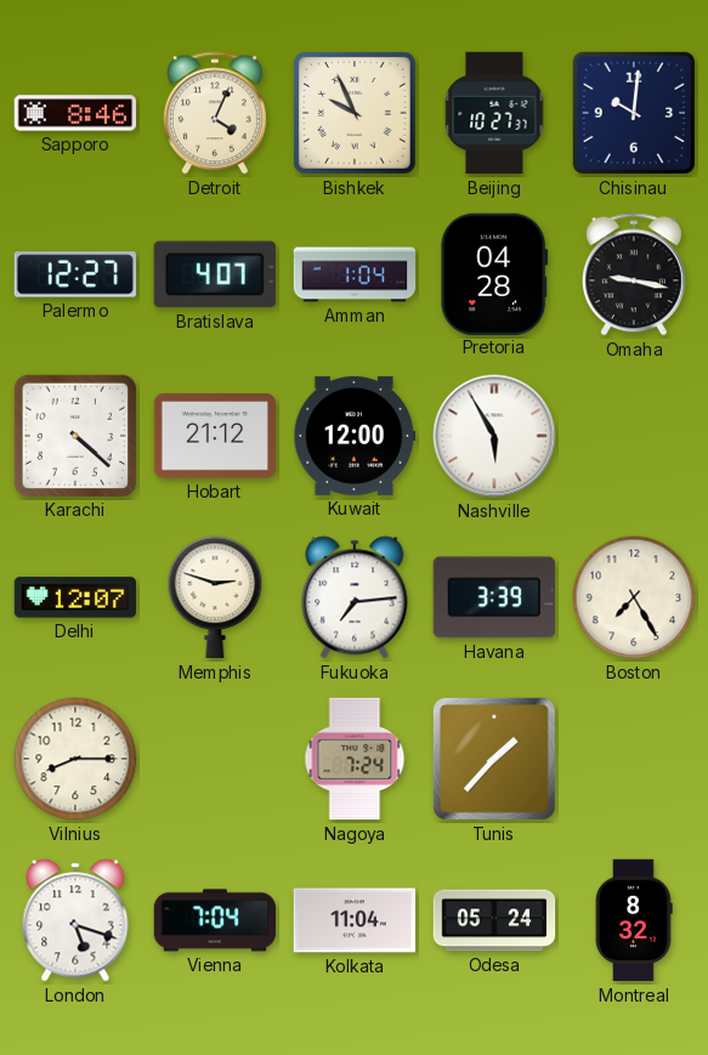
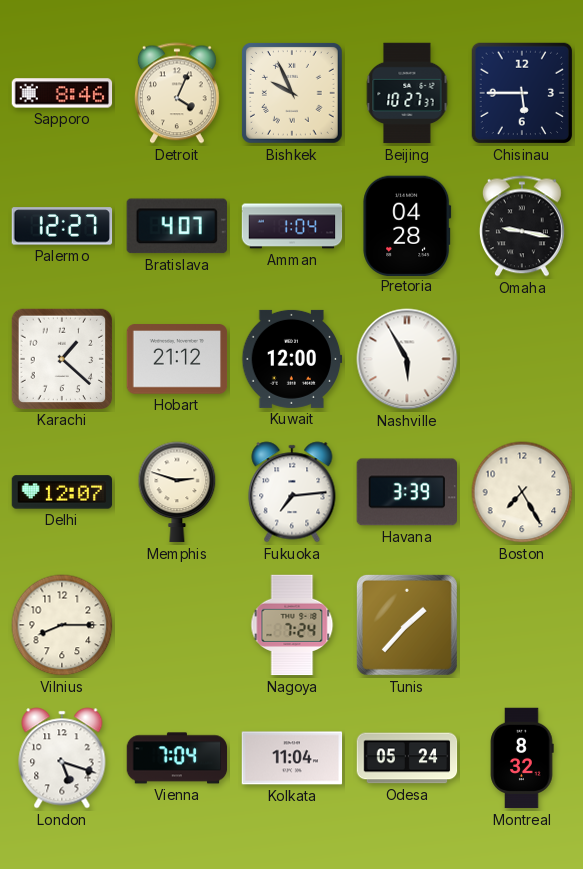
Chisinau: 10:01 -> 5:45
Karachi: 4:22 -> 1:22
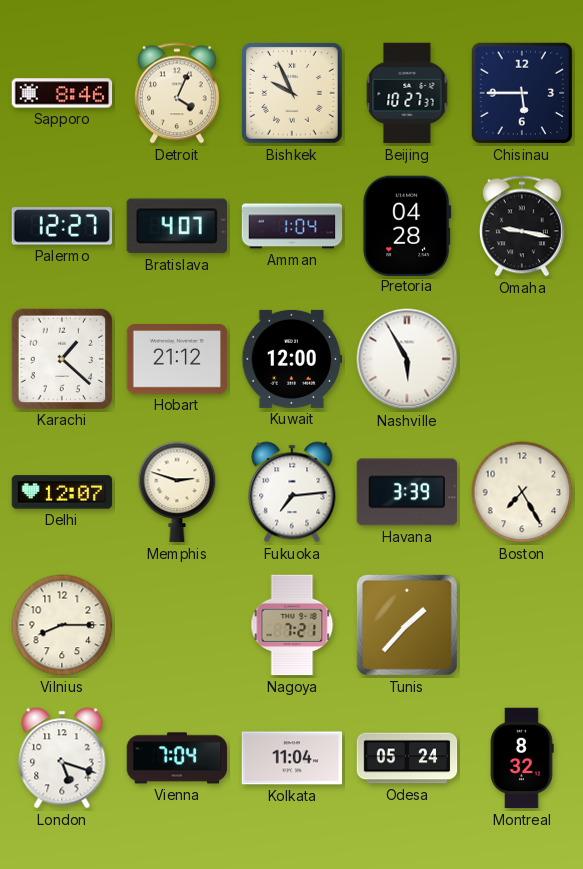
Nagoya: 7:24 -> 7:21
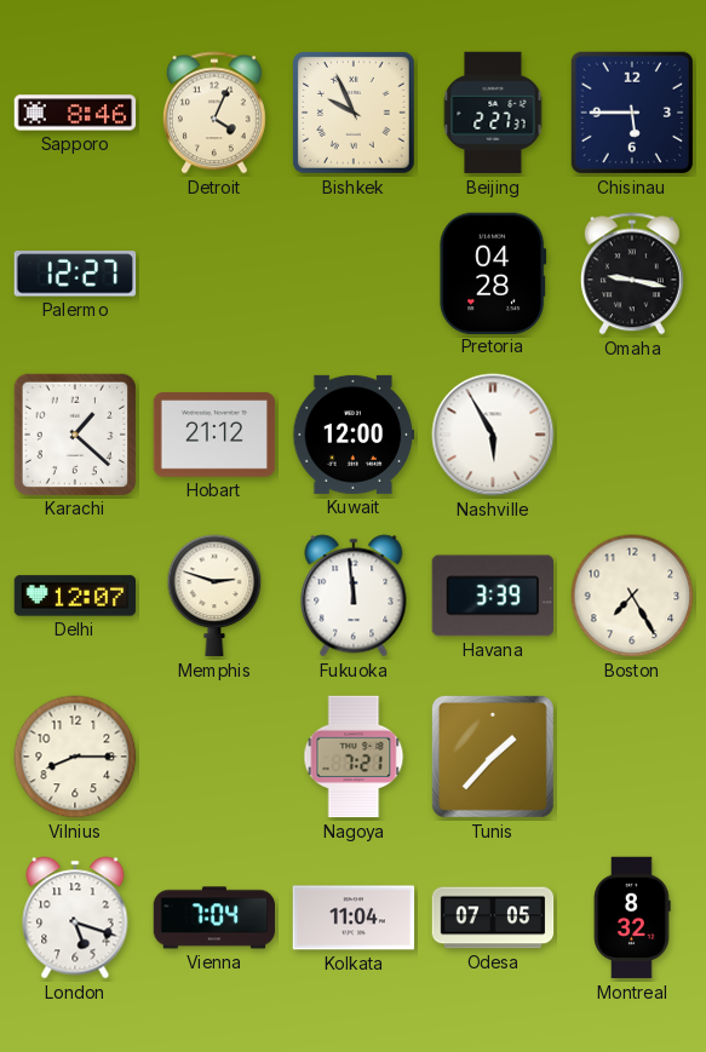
Beijing: 10:27 -> 2:27
Bratislava: 4:07 -> none
Amman: 1:04 -> none
Fukuoka: 7:14 -> 11:59
Odesa: 05:24 -> 07:05
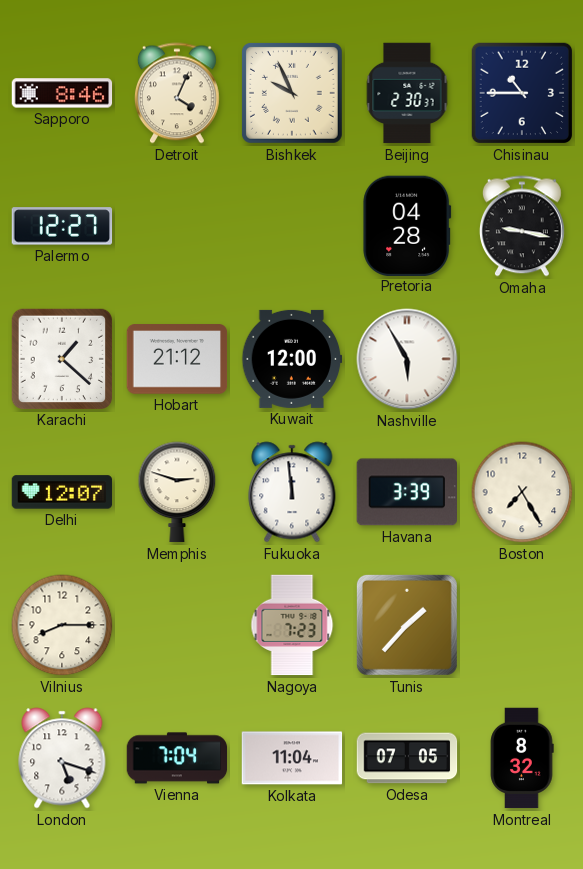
Beijing: 2:27 -> 2:30
Chisinau: 5:45 -> 10:45
Nagoya: 7:21 -> 7:23
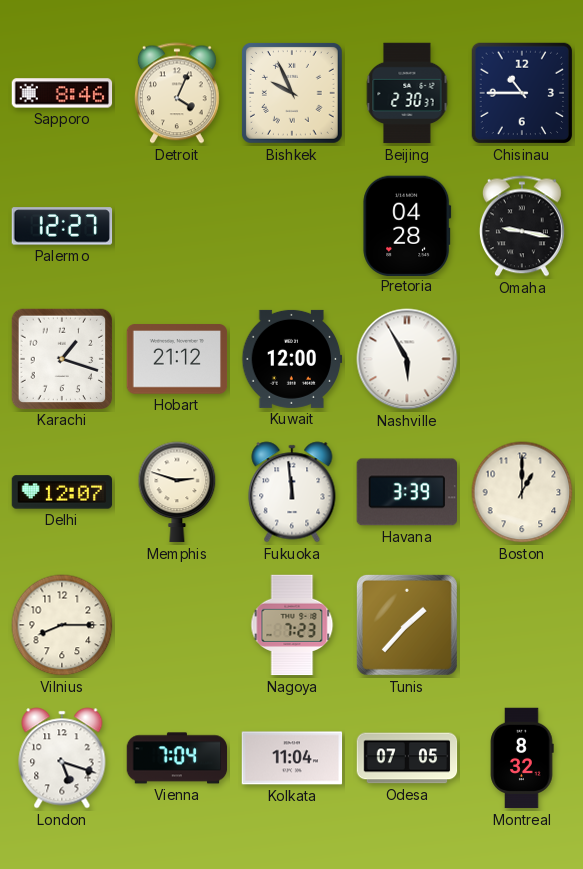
Karachi: 1:22 -> 1:18
Boston: 7:25 -> 1:00
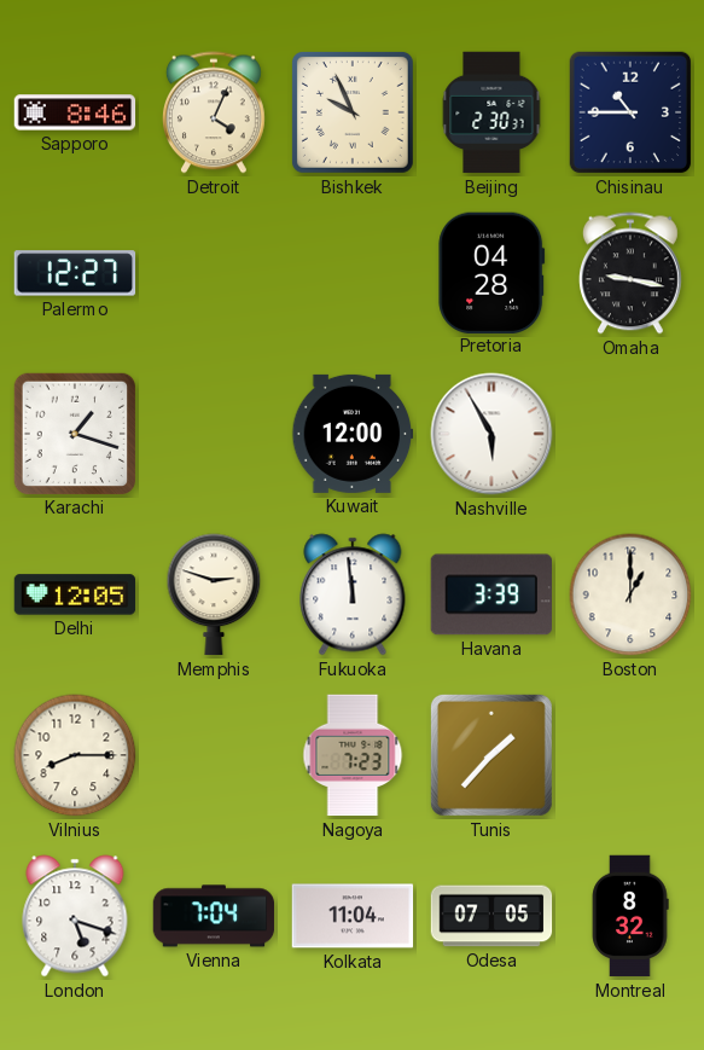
Hobart: 21:12 -> none
Delhi: 12:07 -> 12:05
